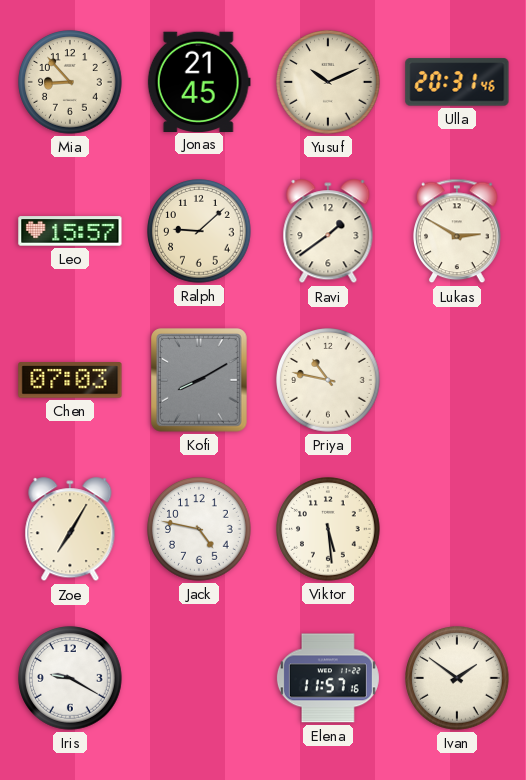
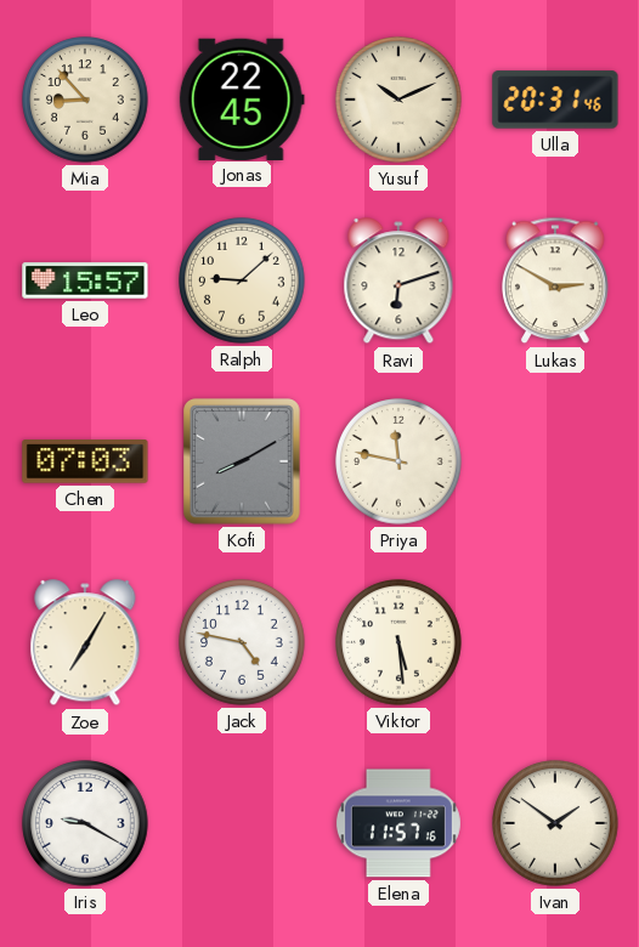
Jonas: 21:45 -> 22:45
Ravi: 1:39 -> 6:12
Priya: 10:47 -> 11:47
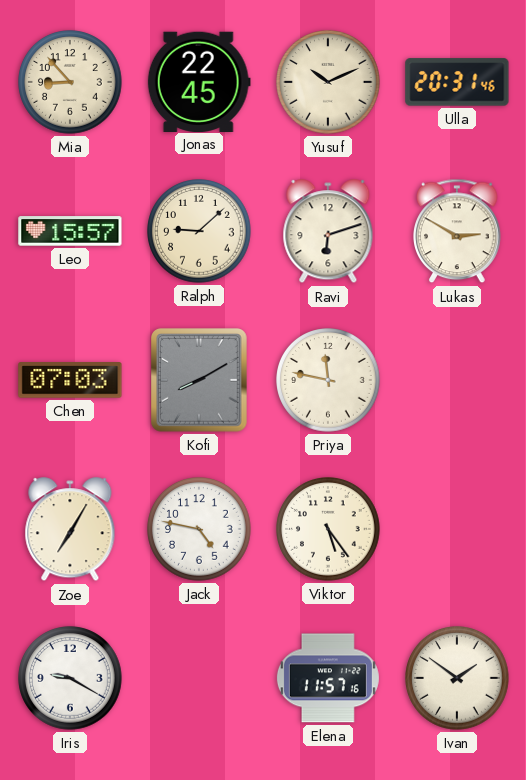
Viktor: 5:29 -> 5:24
